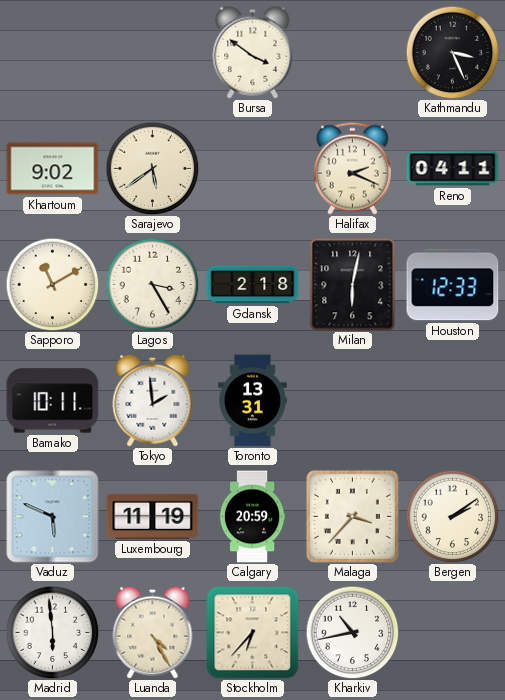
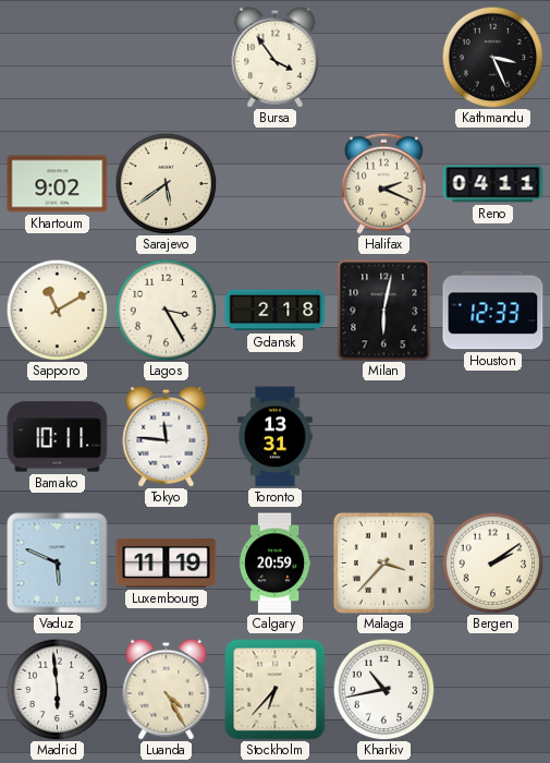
Bursa: 3:51 -> 3:54
Tokyo: 1:59 -> 11:46
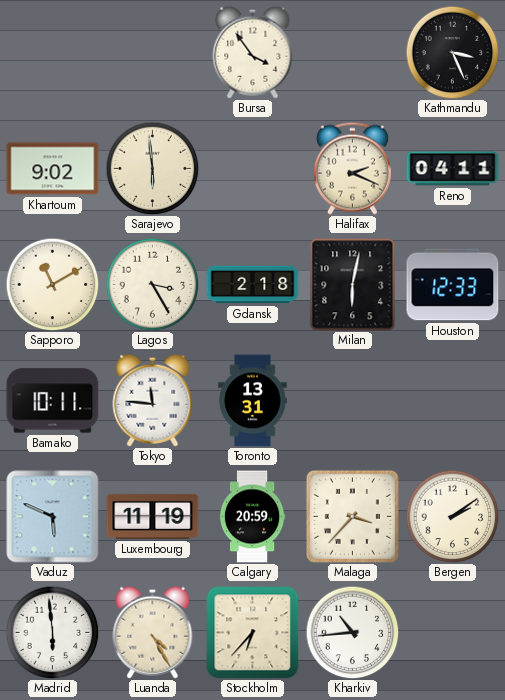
Sarajevo: 5:39 -> 5:59
Kharkiv: 10:43 -> 10:44
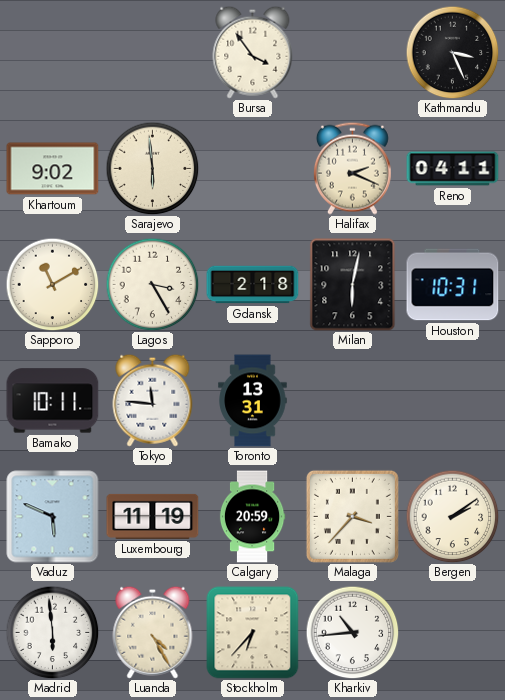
Houston: 12:33 -> 10:31
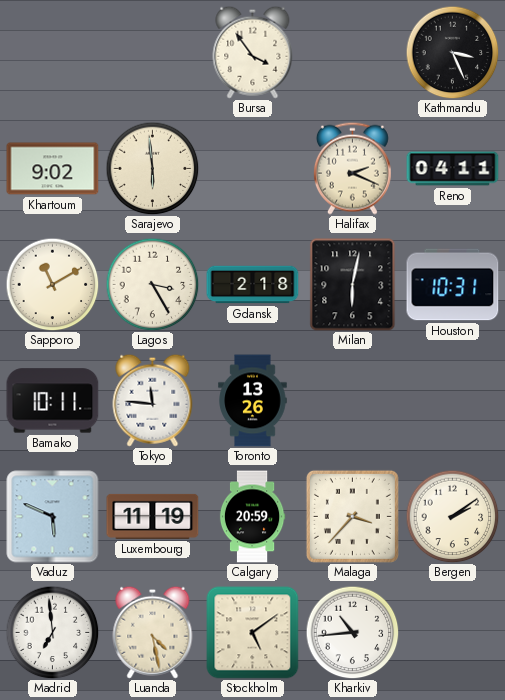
Toronto: 13:31 -> 13:26
Madrid: 5:59 -> 6:59
Luanda: 4:25 -> 4:28
Stockholm: 6:37 -> 5:09
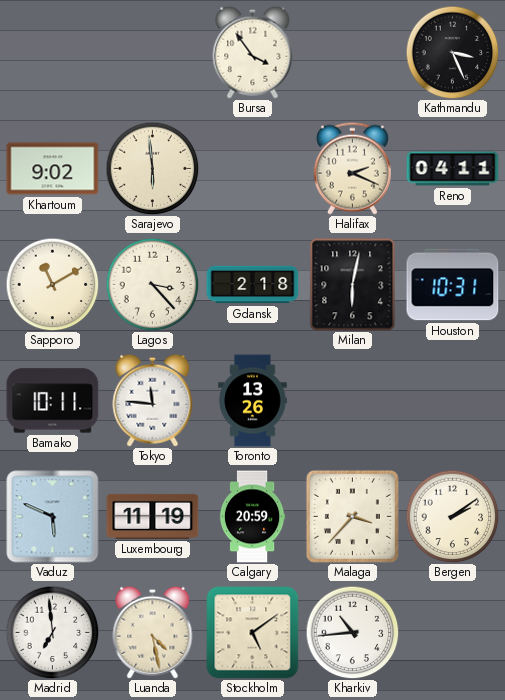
Lagos: 3:25 -> 3:23
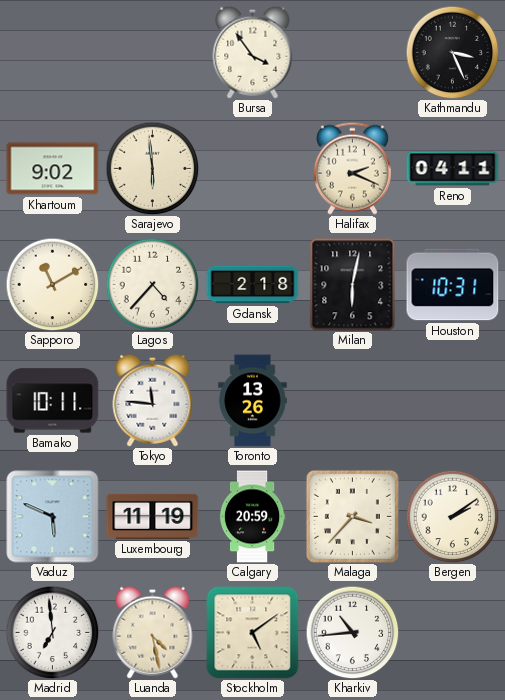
Lagos: 3:23 -> 4:37
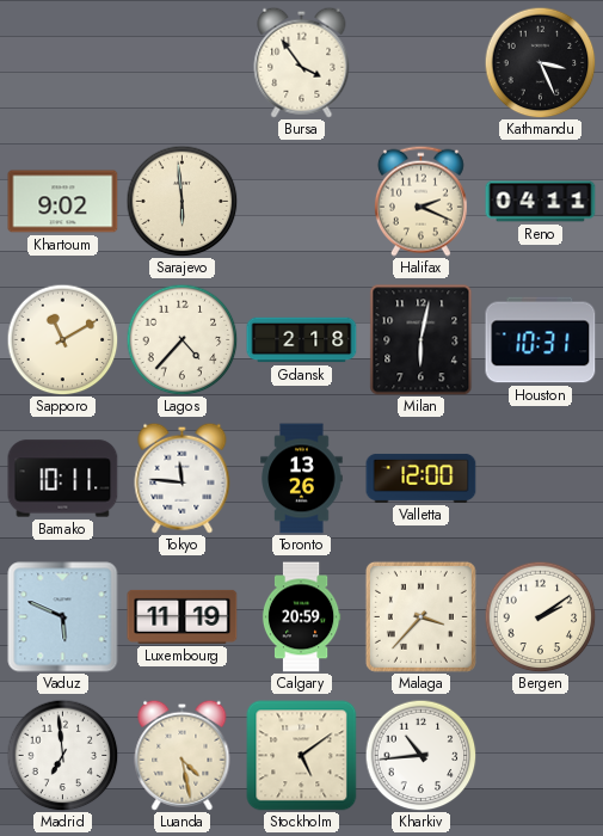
Valletta: none -> 12:00
